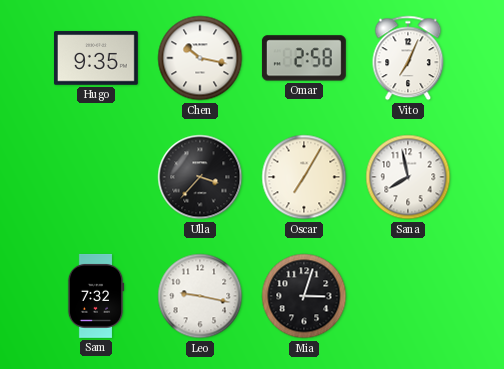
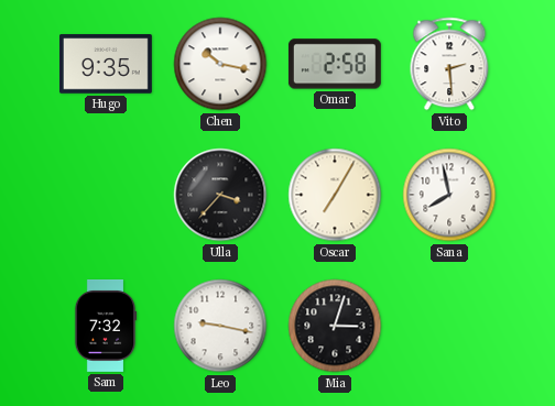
Vito: 7:04 -> 2:29
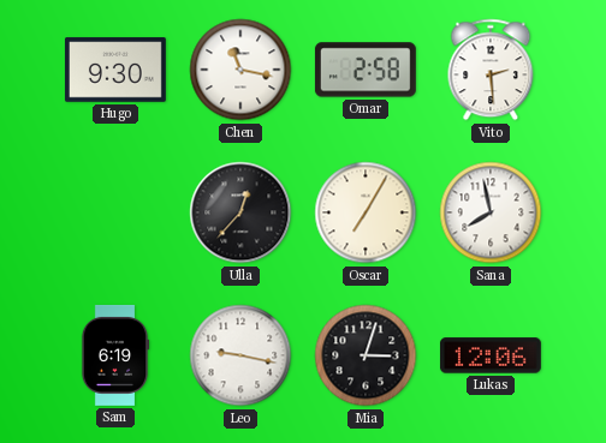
Hugo: 9:35 -> 9:30
Chen: 10:17 -> 11:17
Ulla: 3:37 -> 12:37
Sam: 7:32 -> 6:19
Lukas: none -> 12:06
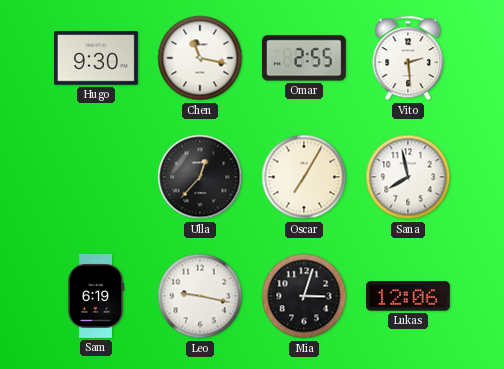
Omar: 2:58 -> 2:55
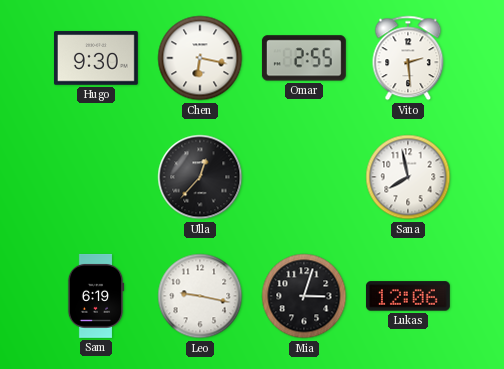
Chen: 11:17 -> 6:17
Oscar: 7:05 -> none
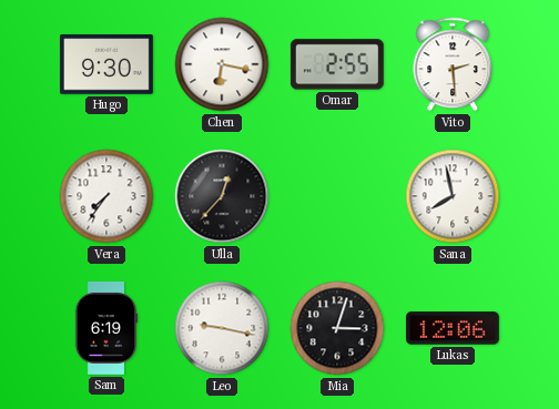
Vera: none -> 7:36
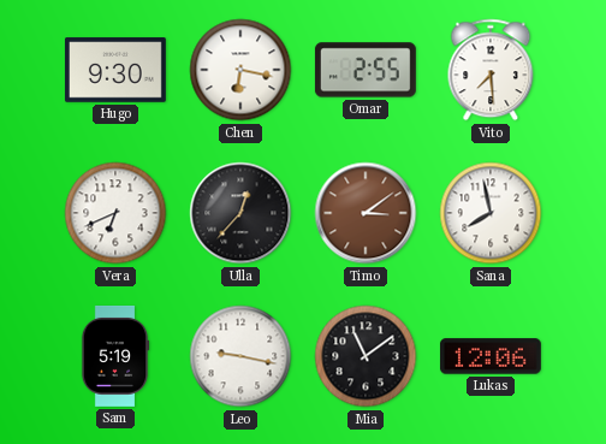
Vito: 2:29 -> 7:29
Vera: 7:36 -> 6:41
Timo: none -> 3:09
Sam: 6:19 -> 5:19
Mia: 3:03 -> 11:09
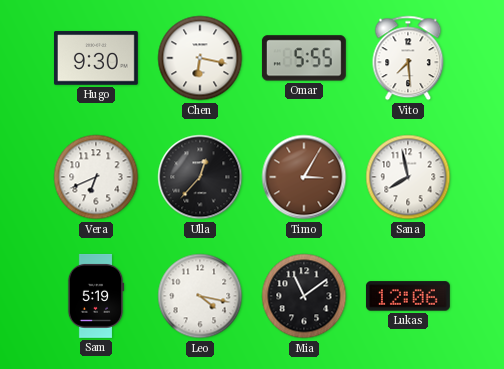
Omar: 2:55 -> 5:55
Timo: 3:09 -> 3:05
Leo: 9:17 -> 4:17
